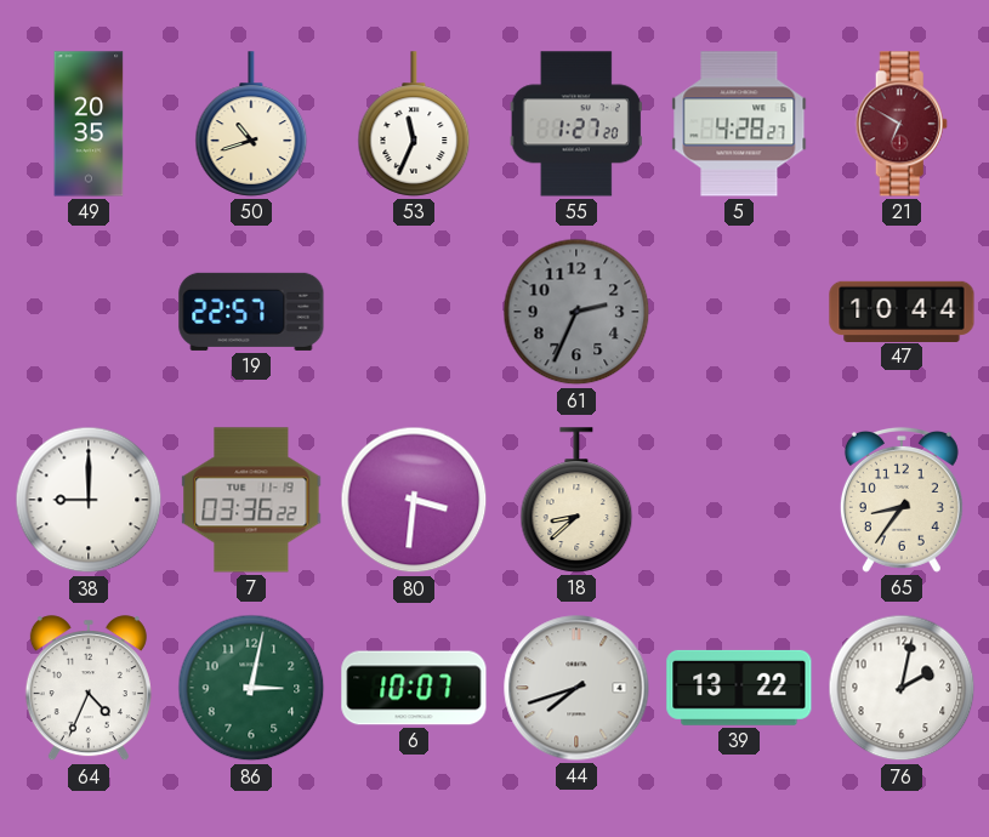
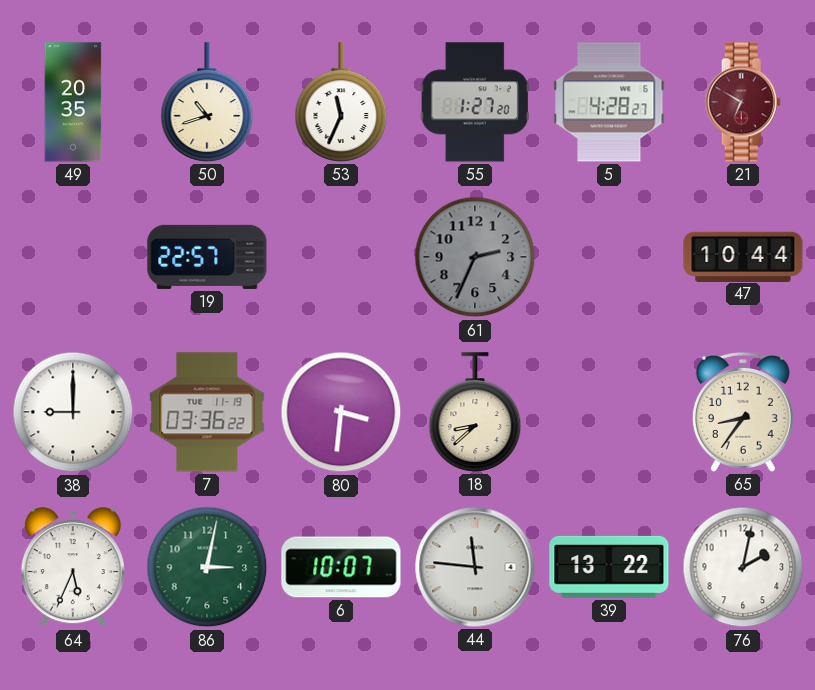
64: 4:34 -> 5:34
44: 7:42 -> 11:46
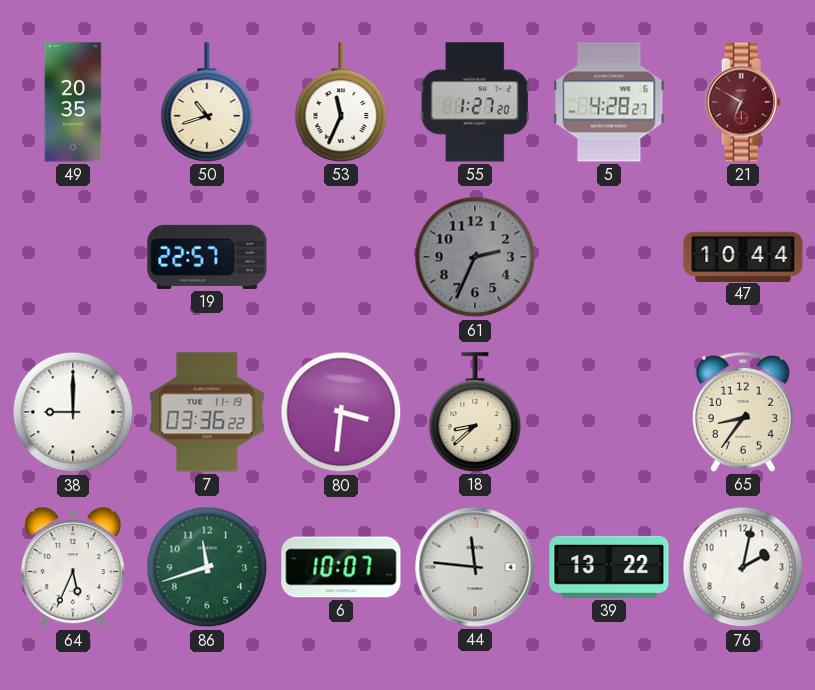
86: 3:02 -> 11:42
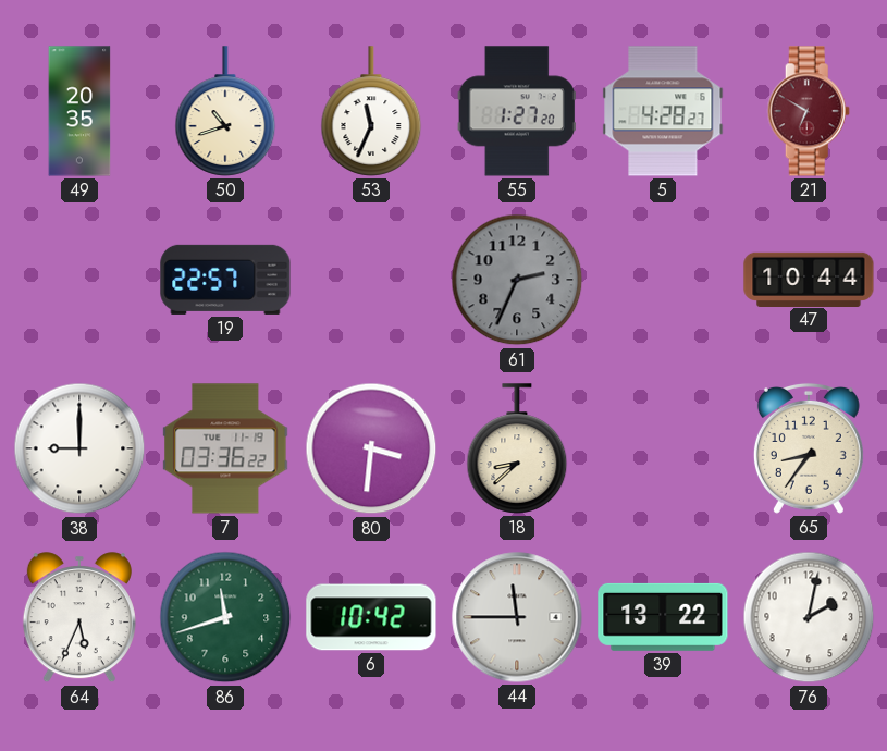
6: 10:07 -> 10:42
44: 11:46 -> 11:45
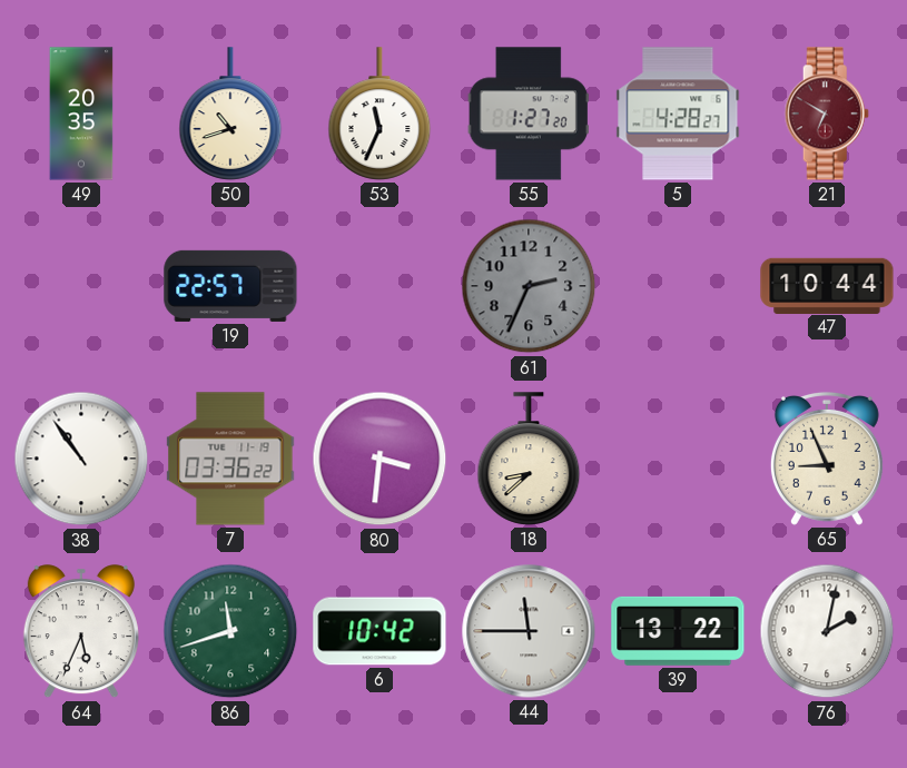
38: 9:00 -> 10:54
65: 8:36 -> 8:56
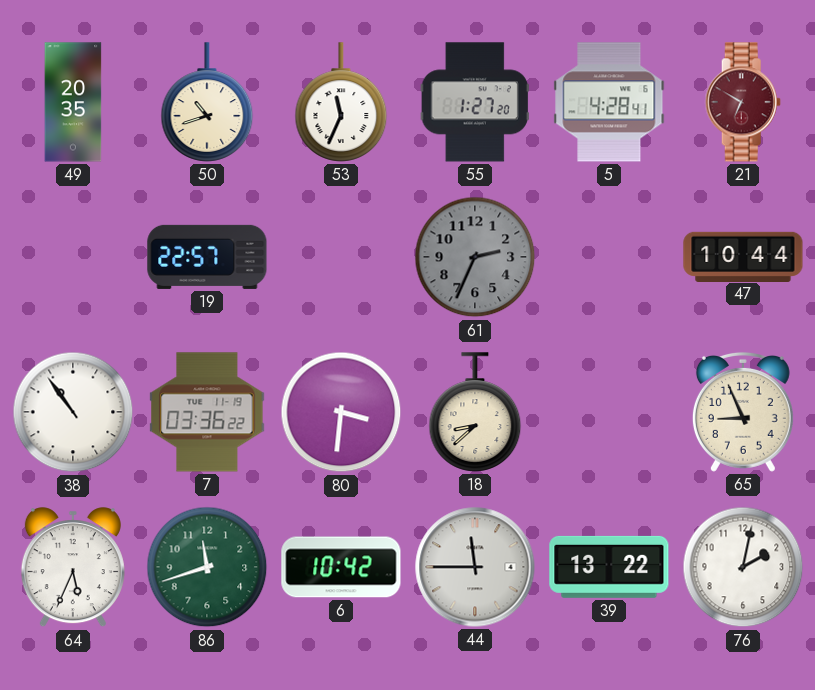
5: 4:28:27 -> 4:28:41
